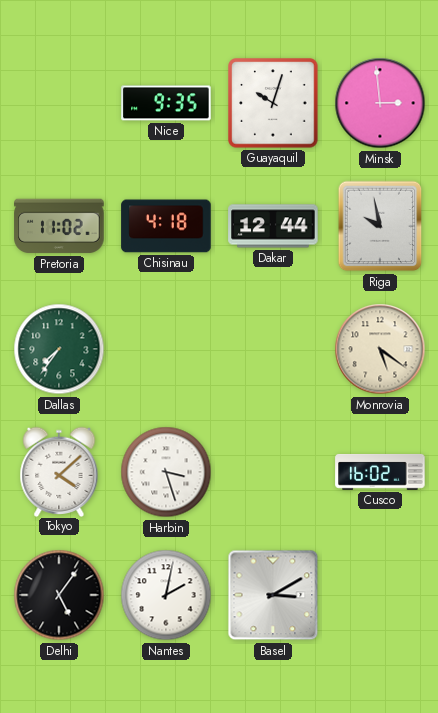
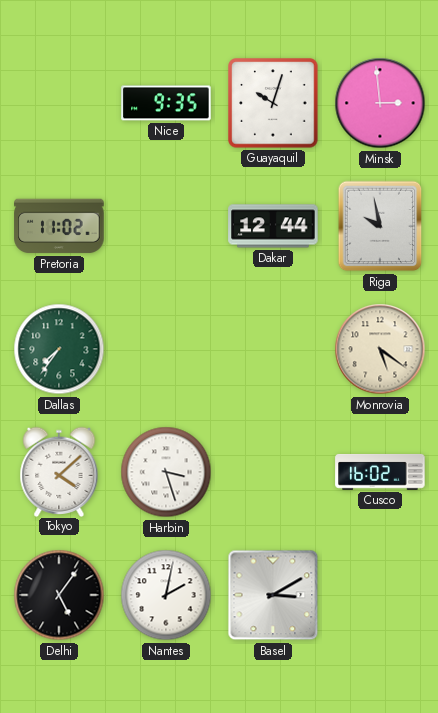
Chisinau: 4:18 -> none
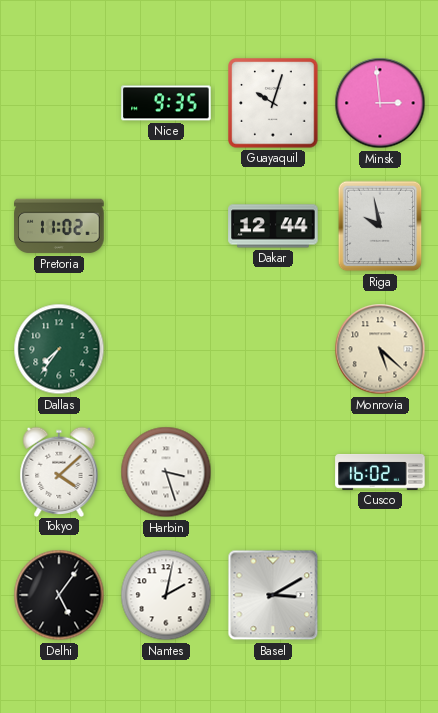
Monrovia: 5:21 -> 5:22
